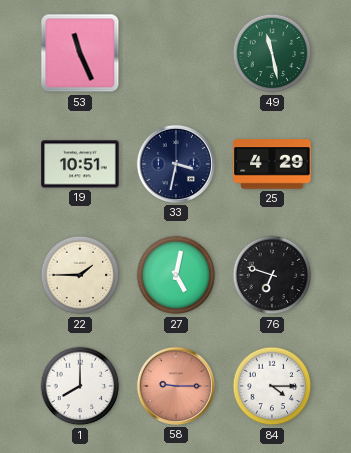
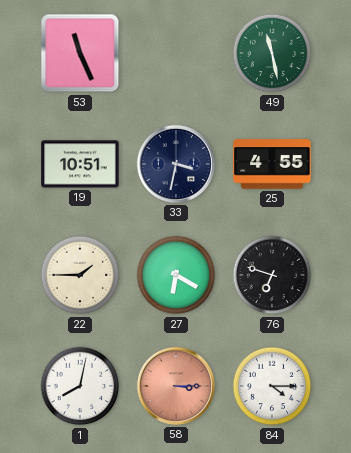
25: 4:29 -> 4:55
27: 5:02 -> 6:20
1: 8:00 -> 8:02
58: 9:15 -> 3:15
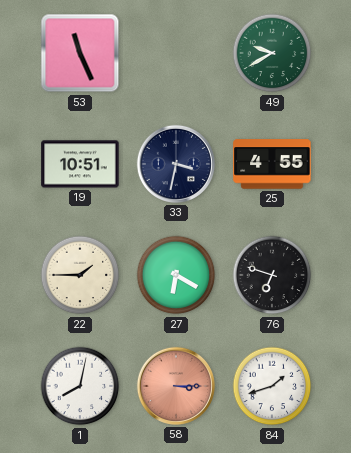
49: 11:28 -> 9:40
84: 4:15 -> 1:42
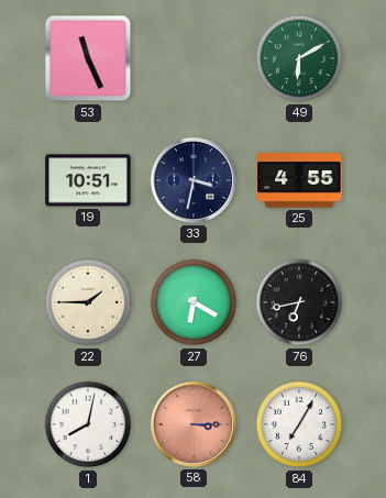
49: 9:40 -> 6:10
76: 6:48 -> 6:43
84: 1:42 -> 7:05
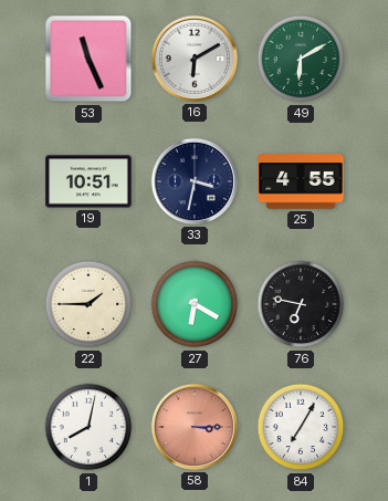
16: none -> 6:10
76: 6:43 -> 6:47
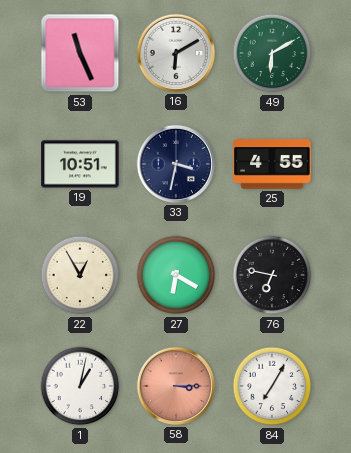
22: 1:45 -> 12:55
1: 8:02 -> 1:02
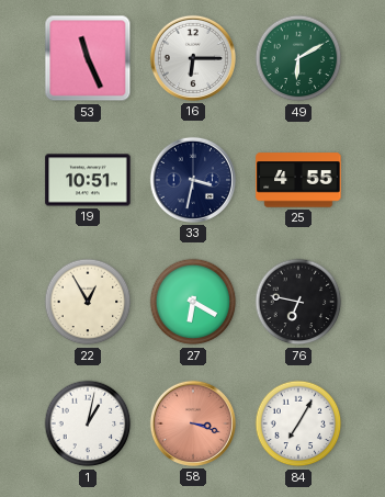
16: 6:10 -> 6:15
58: 3:15 -> 3:18
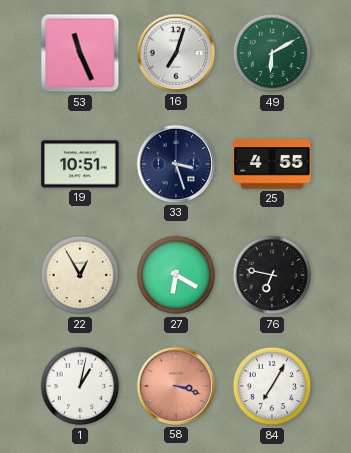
16: 6:15 -> 7:03
33: 3:32 -> 3:27
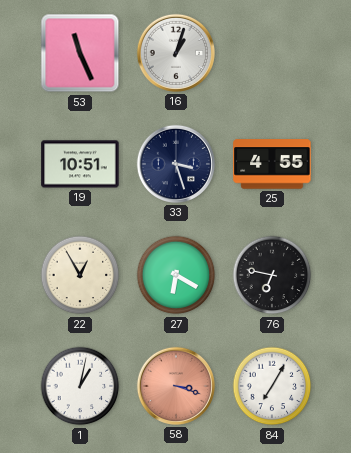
16: 7:03 -> 1:03
49: 6:10 -> none
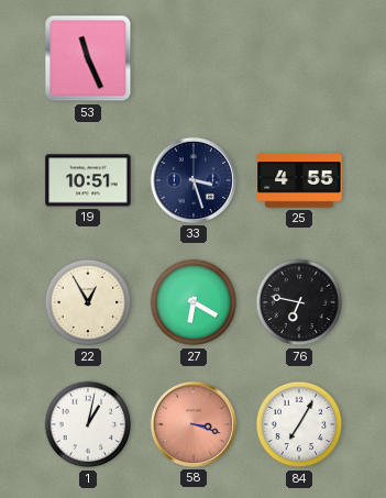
16: 1:03 -> none
